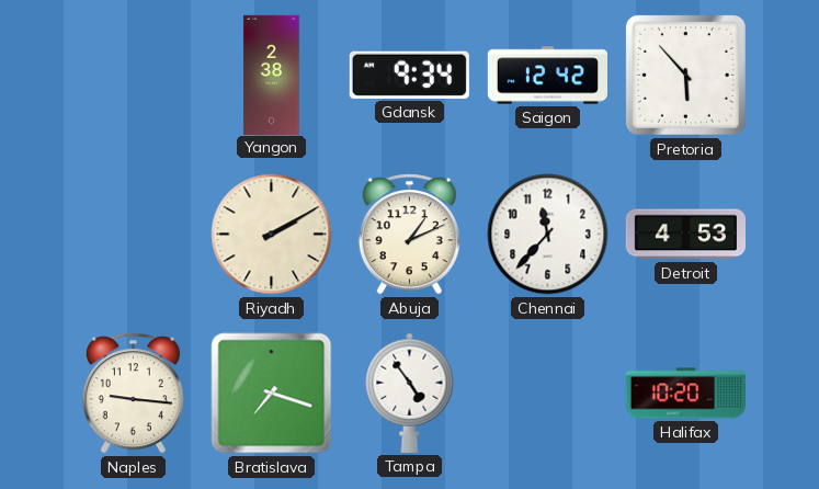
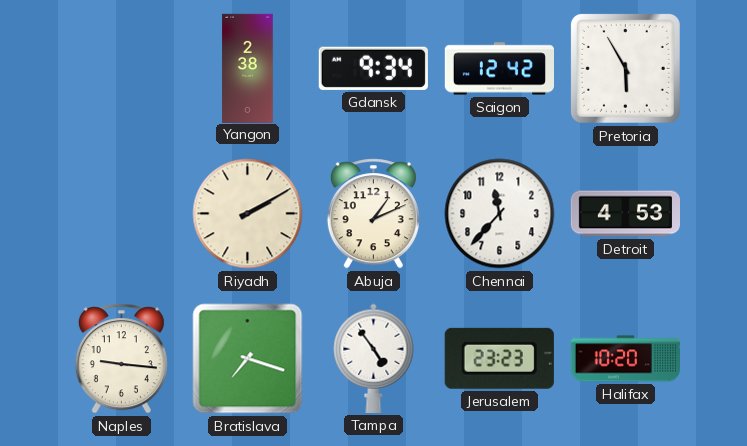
Pretoria: 5:53 -> 5:55
Jerusalem: none -> 23:23
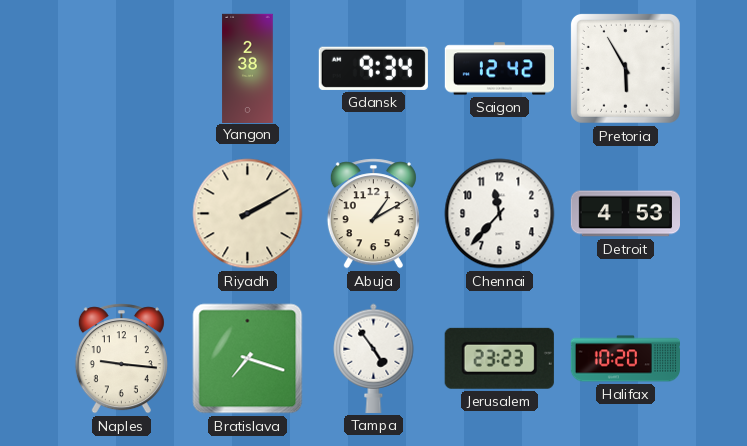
Abuja: 1:11 -> 1:10
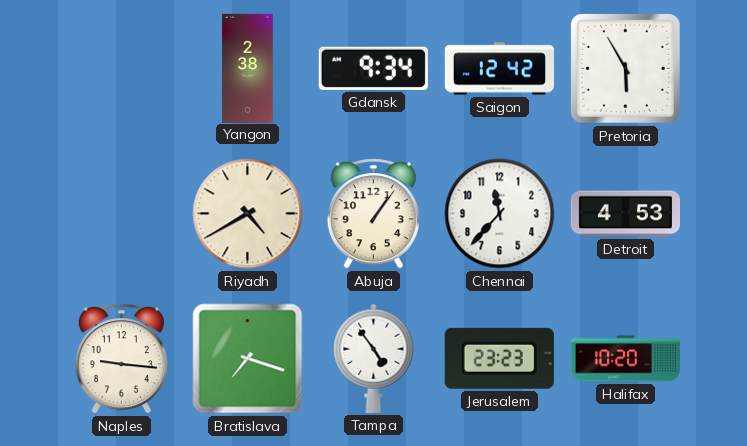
Riyadh: 2:10 -> 4:40
Abuja: 1:10 -> 1:06
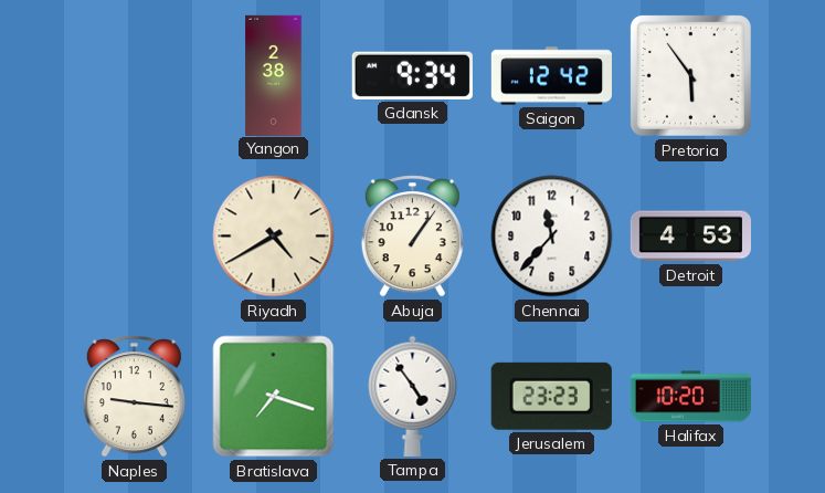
Pretoria: 5:55 -> 5:54
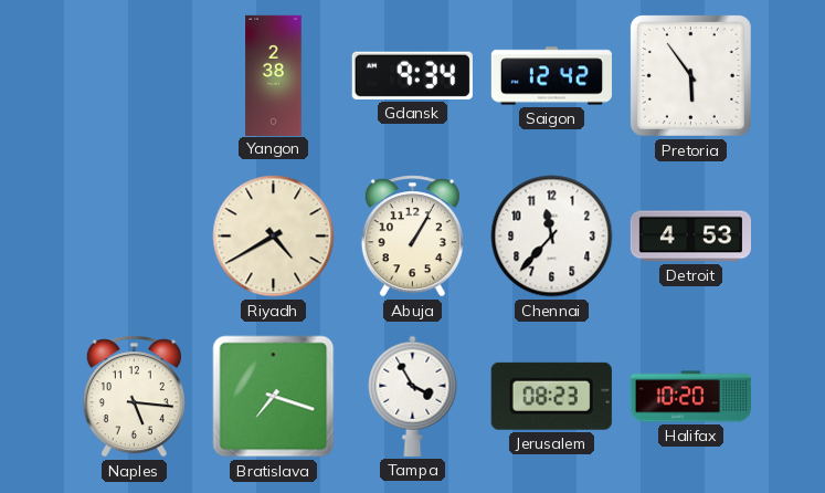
Abuja: 1:06 -> 1:05
Naples: 9:16 -> 5:16
Tampa: 4:54 -> 3:55
Jerusalem: 23:23 -> 08:23
